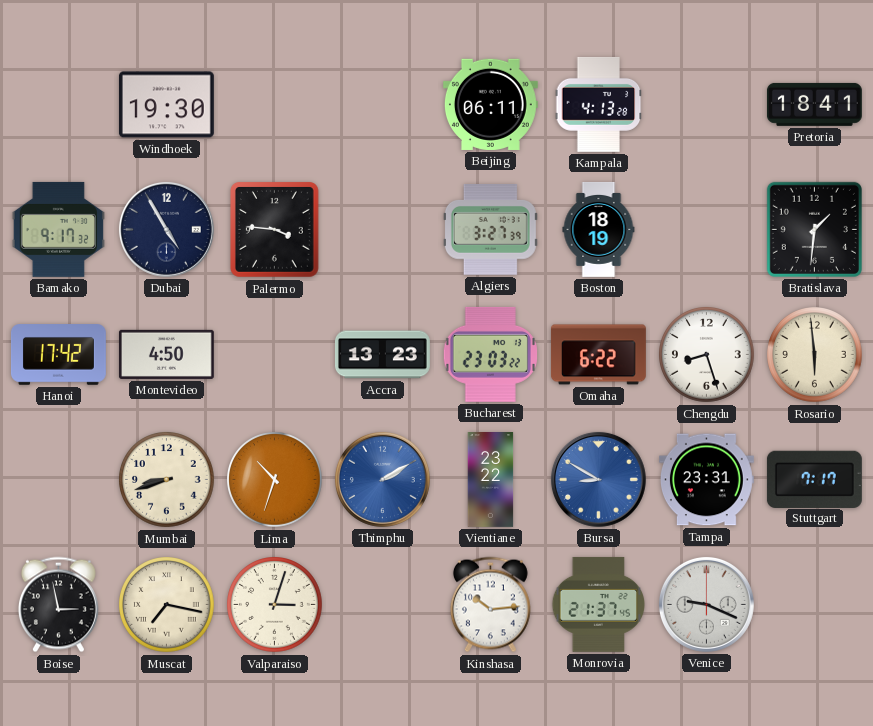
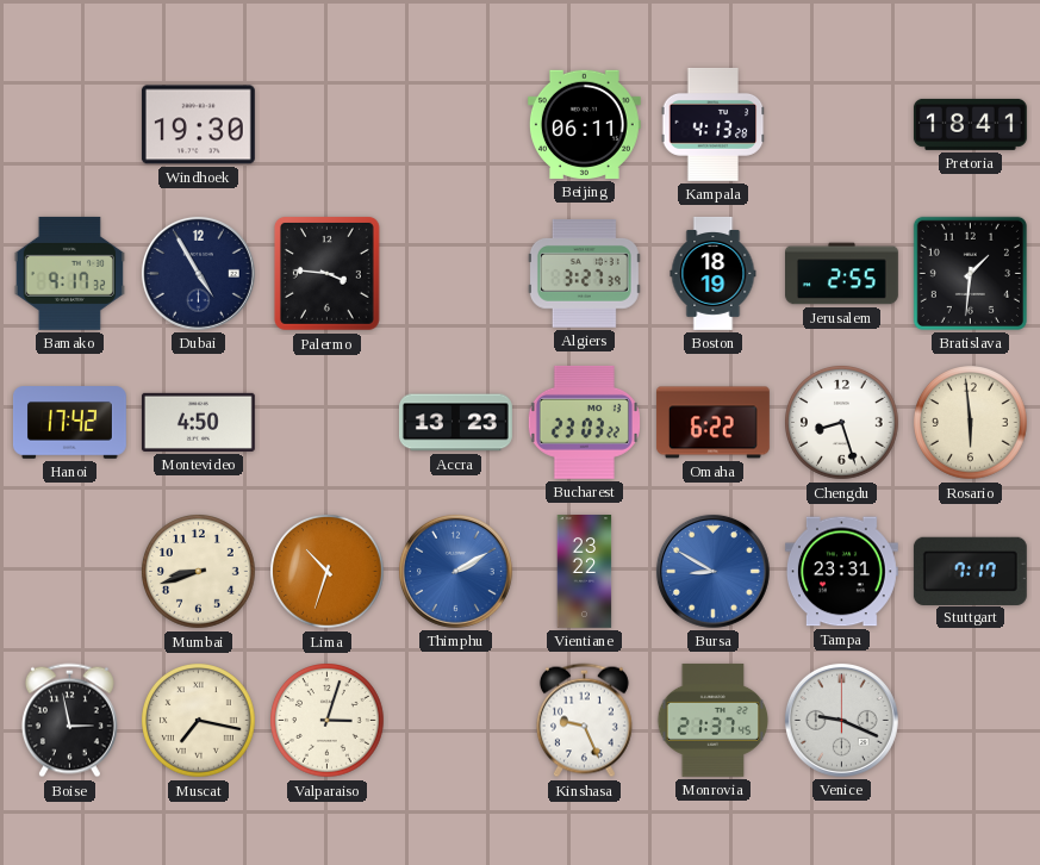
Jerusalem: none -> 2:55
Kinshasa: 10:14 -> 9:26
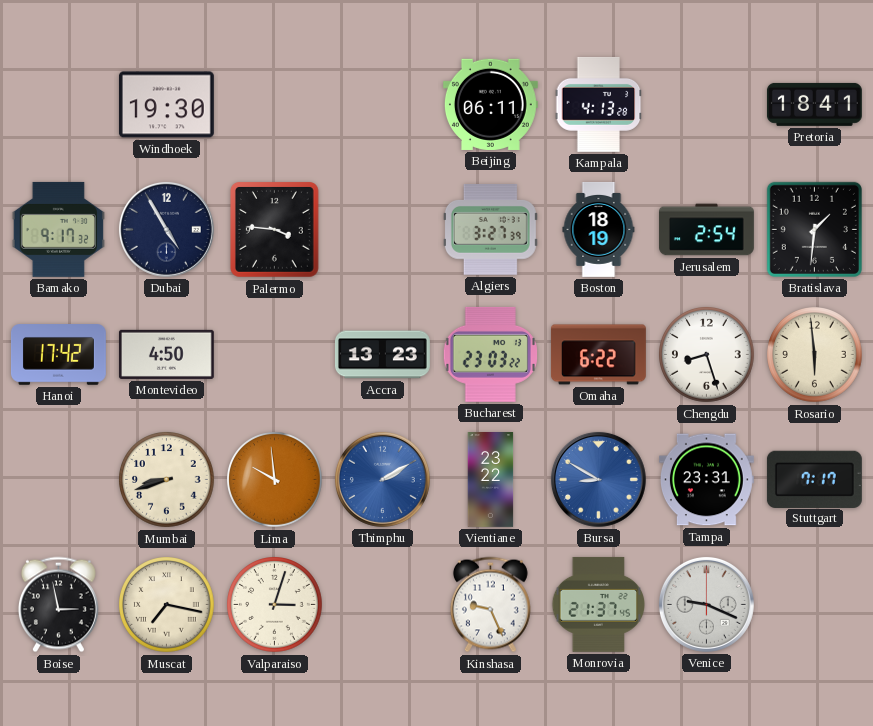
Jerusalem: 2:55 -> 2:54
Lima: 10:33 -> 9:59
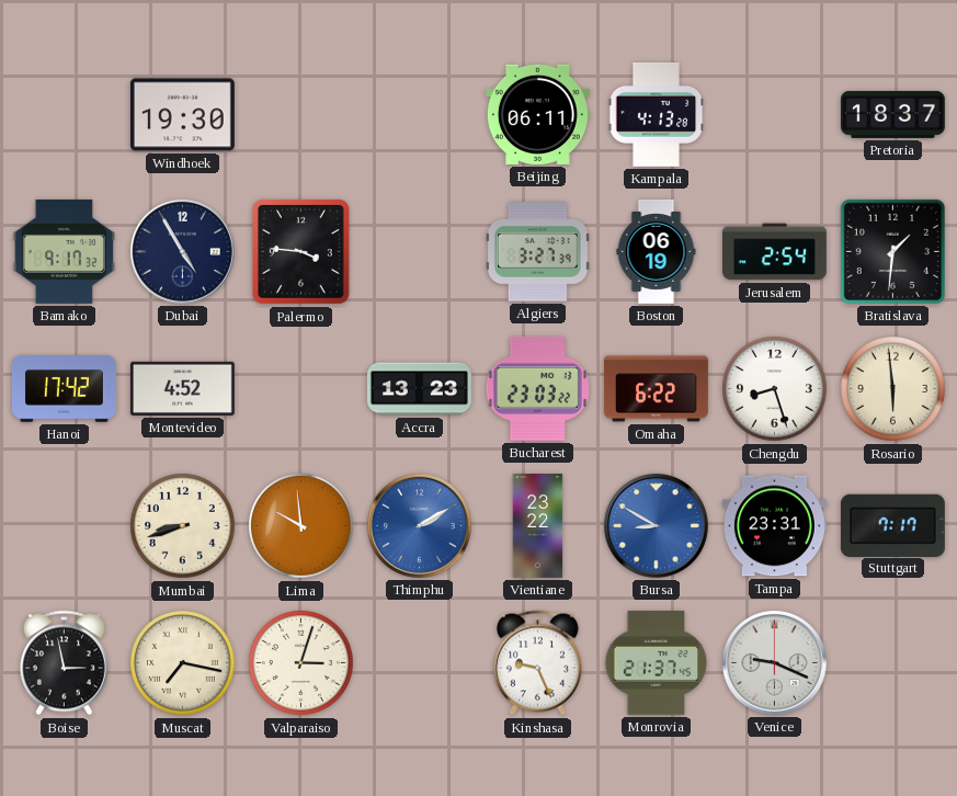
Pretoria: 18:41 -> 18:37
Boston: 18:19 -> 06:19
Montevideo: 4:50 -> 4:52
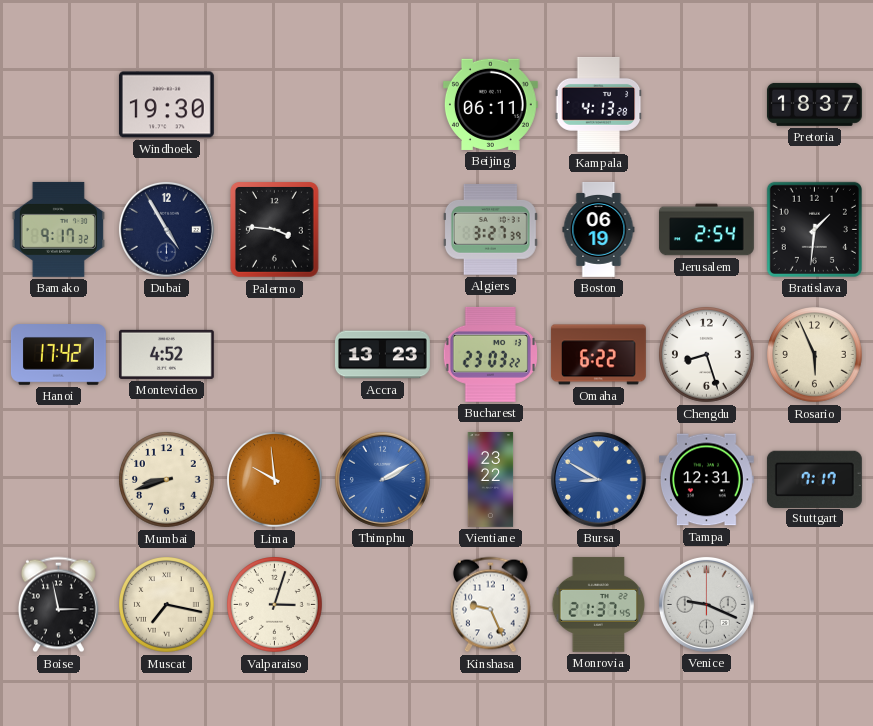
Rosario: 5:59 -> 5:56
Tampa: 23:31 -> 12:31
